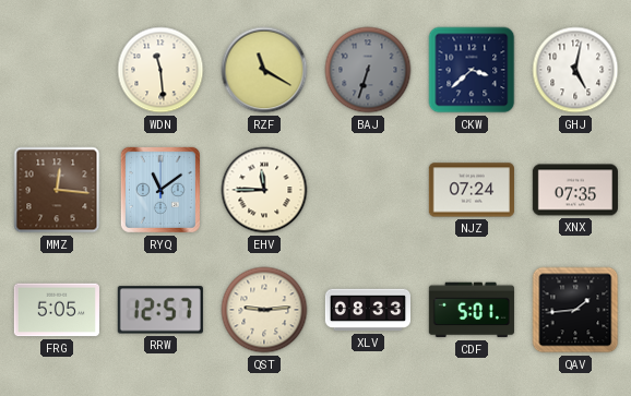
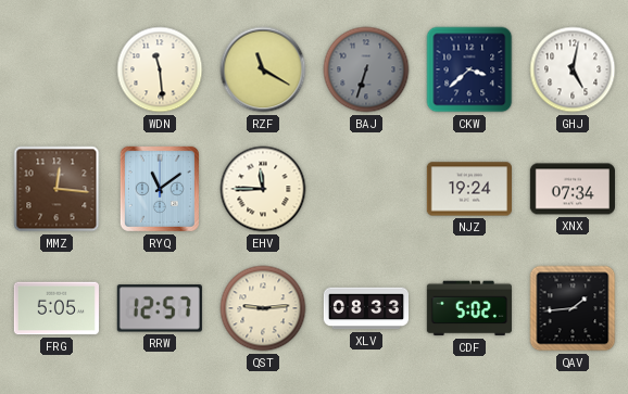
NJZ: 07:24 -> 19:24
XNX: 07:35 -> 07:34
CDF: 5:01 -> 5:02
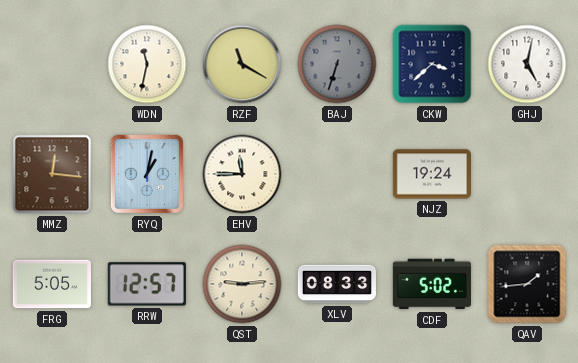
WDN: 11:29 -> 11:32
RYQ: 11:09 -> 1:02
XNX: 07:34 -> none
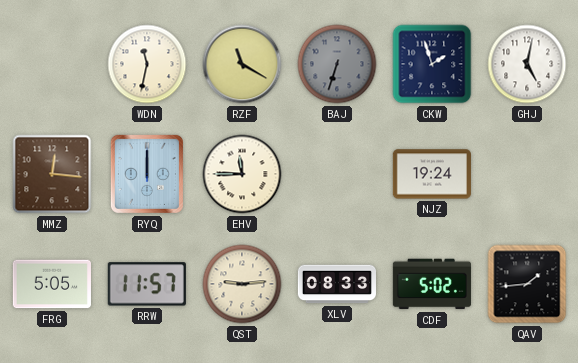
CKW: 3:38 -> 1:57
RYQ: 1:02 -> 12:00
RRW: 12:57 -> 11:57
